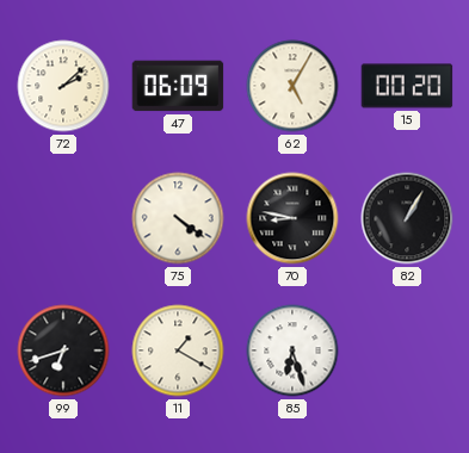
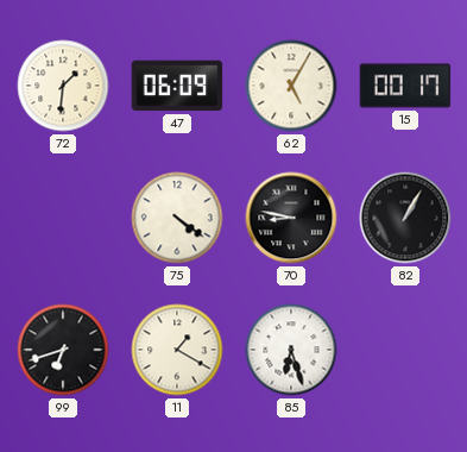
72: 2:08 -> 1:31
15: 00:20 -> 00:17
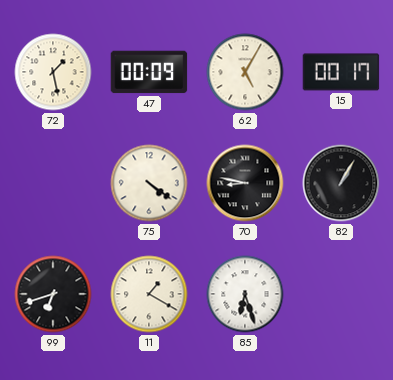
72: 1:31 -> 1:28
47: 06:09 -> 00:09
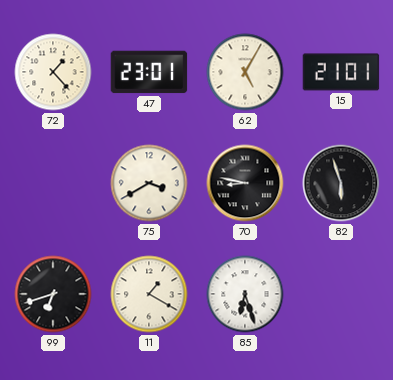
72: 1:28 -> 1:23
47: 00:09 -> 23:01
15: 00:17 -> 21:01
75: 4:21 -> 3:40
82: 1:05 -> 5:57
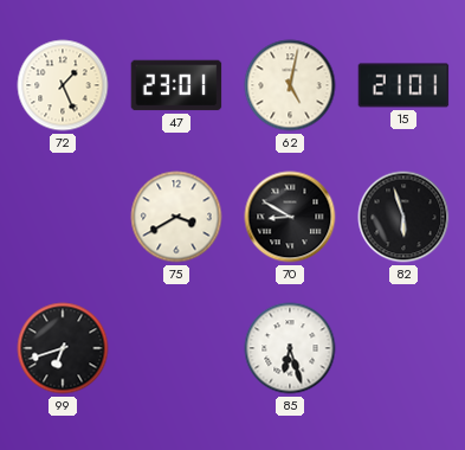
72: 1:23 -> 1:26
62: 5:05 -> 5:02
70: 8:47 -> 8:50
11: 1:20 -> none
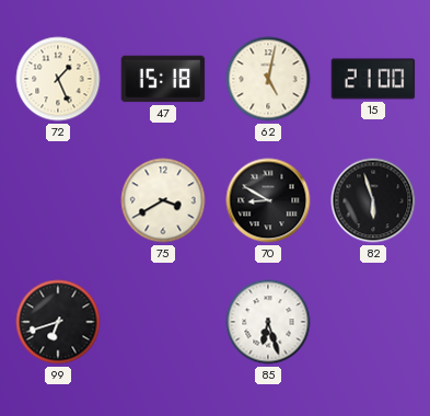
47: 23:01 -> 15:18
15: 21:01 -> 21:00
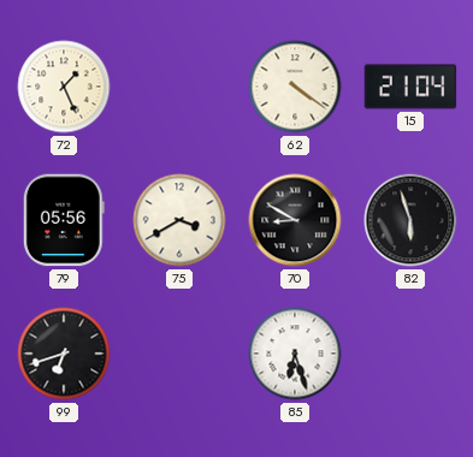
47: 15:18 -> none
62: 5:02 -> 4:21
15: 21:00 -> 21:04
79: none -> 05:56
